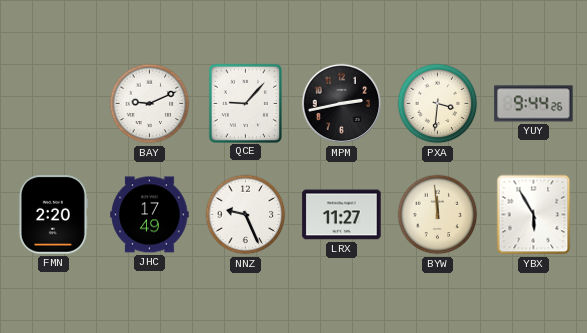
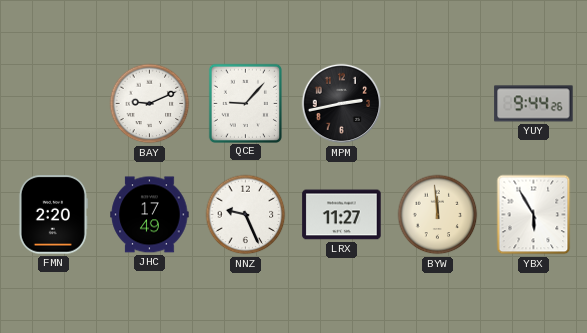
PXA: 3:31 -> none
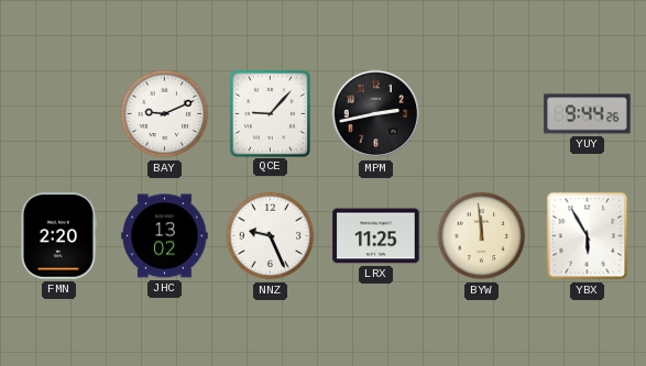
JHC: 17:49 -> 13:02
LRX: 11:27 -> 11:25
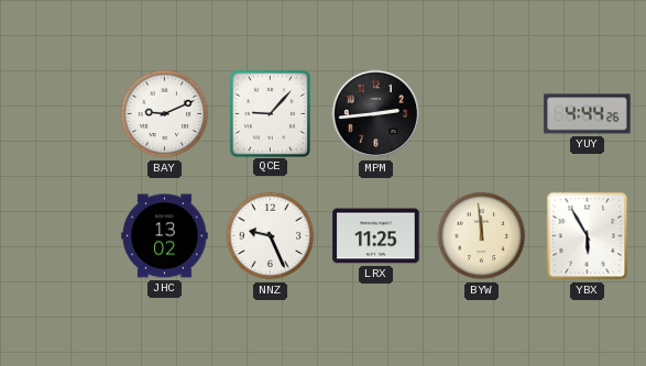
MPM: 2:43 -> 2:44
YUY: 9:44 -> 4:44
FMN: 2:20 -> none
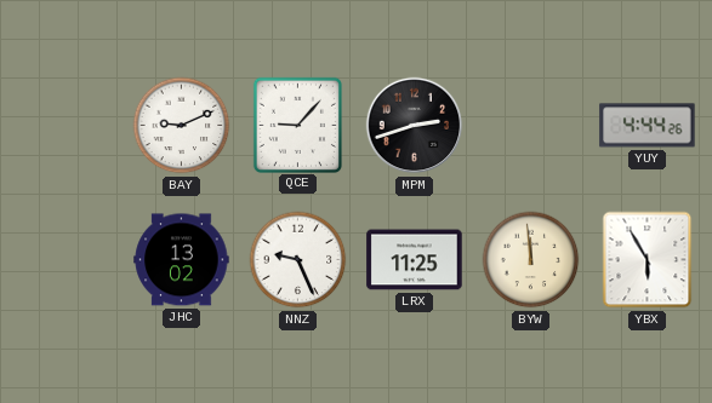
MPM: 2:44 -> 2:42
